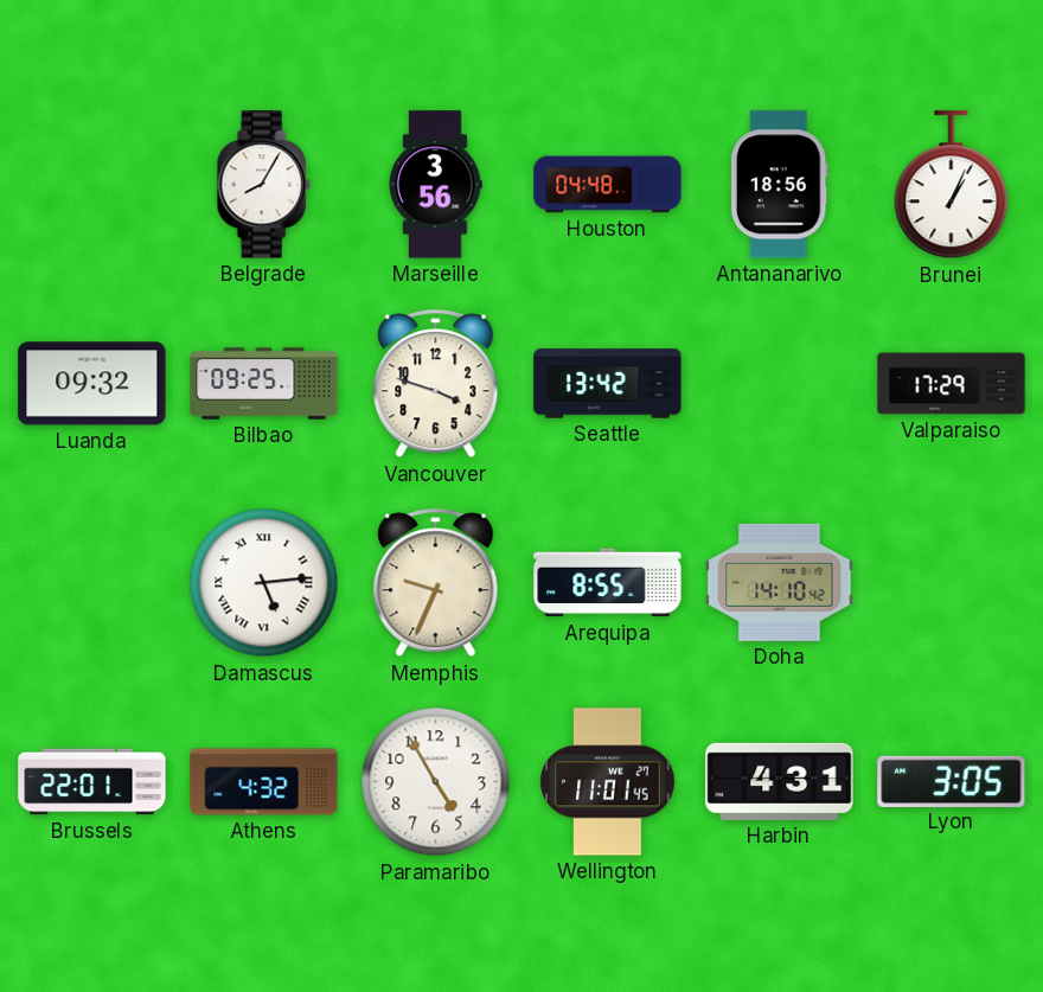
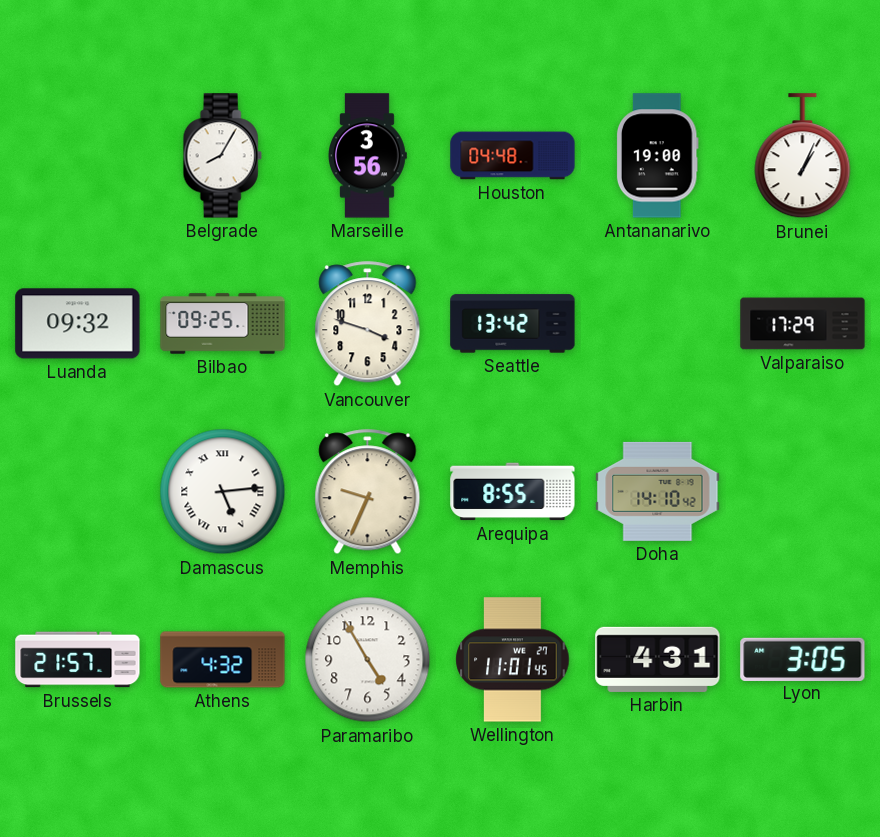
Antananarivo: 18:56 -> 19:00
Brussels: 22:01 -> 21:57
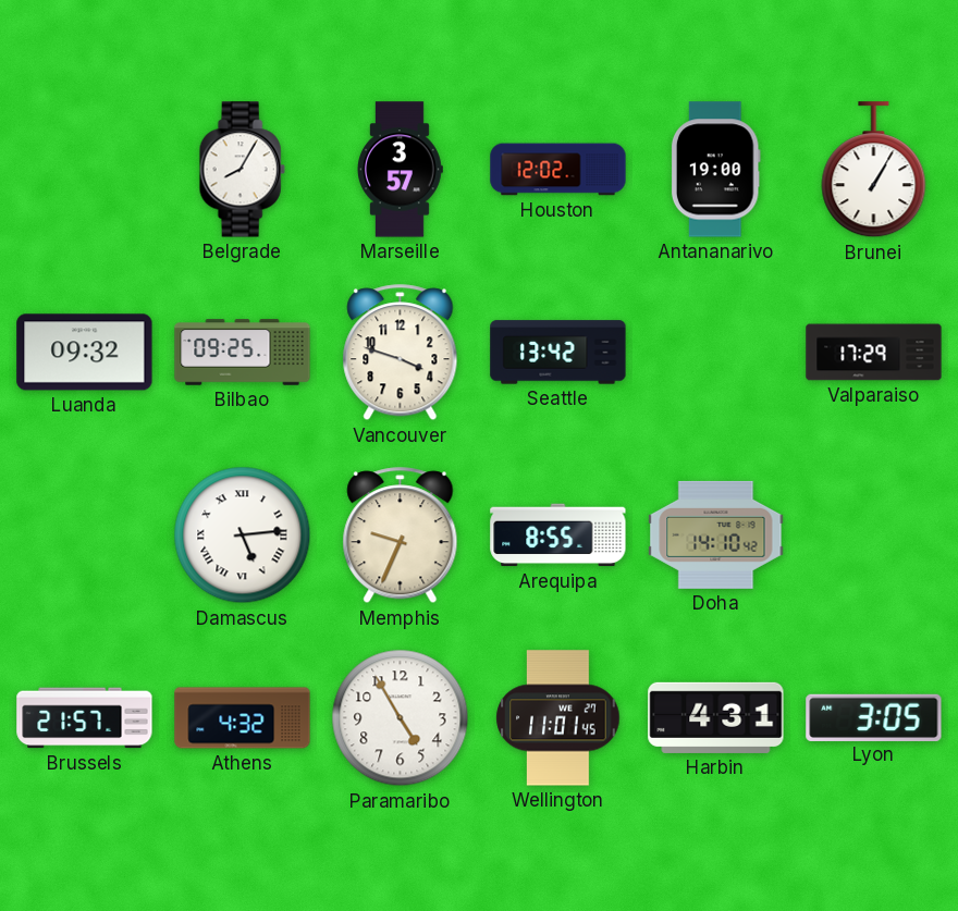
Marseille: 3:56 -> 3:57
Houston: 04:48 -> 12:02
Brunei: 1:04 -> 1:05
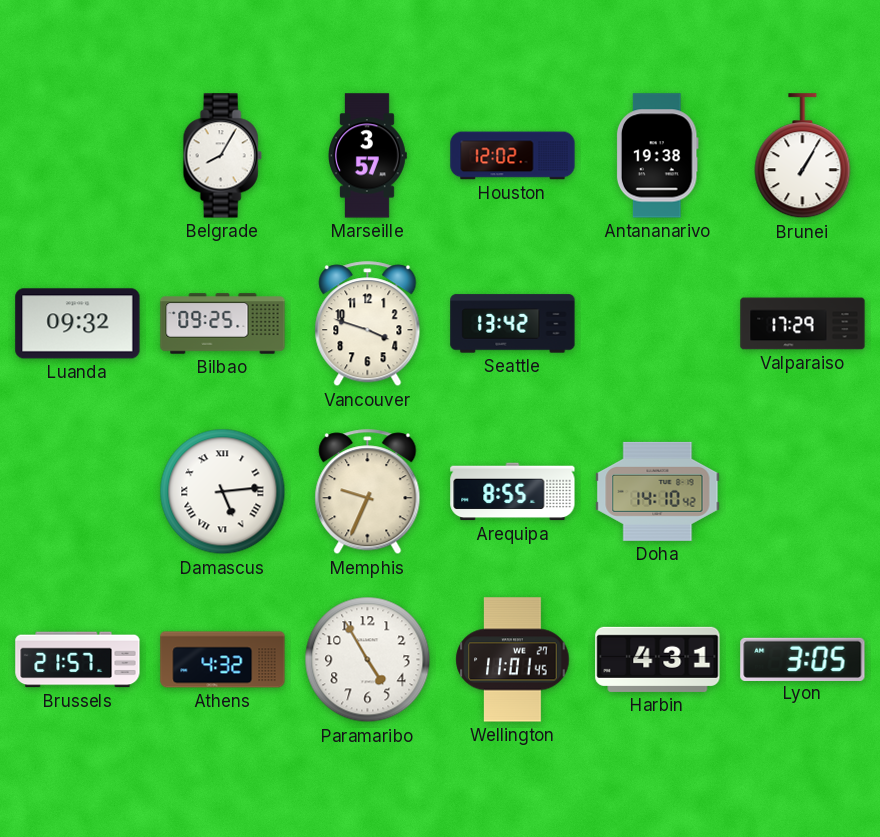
Antananarivo: 19:00 -> 19:38
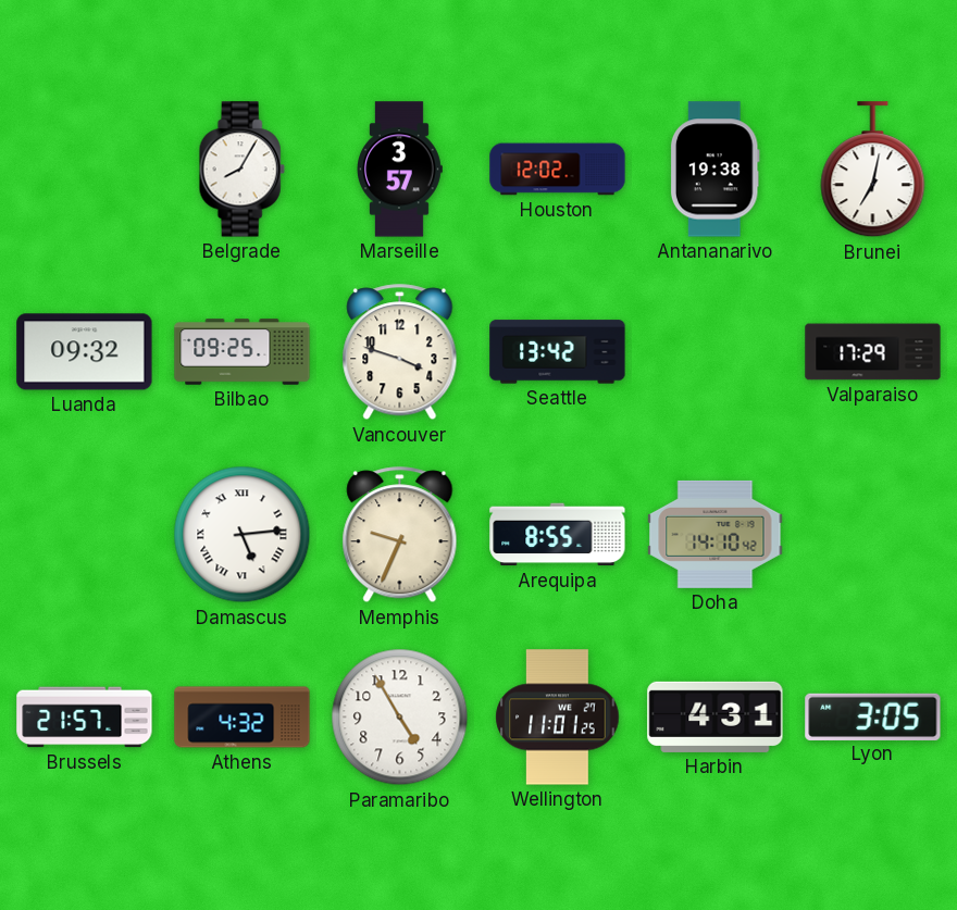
Brunei: 1:05 -> 7:02
Wellington: 11:01:45 -> 11:01:25
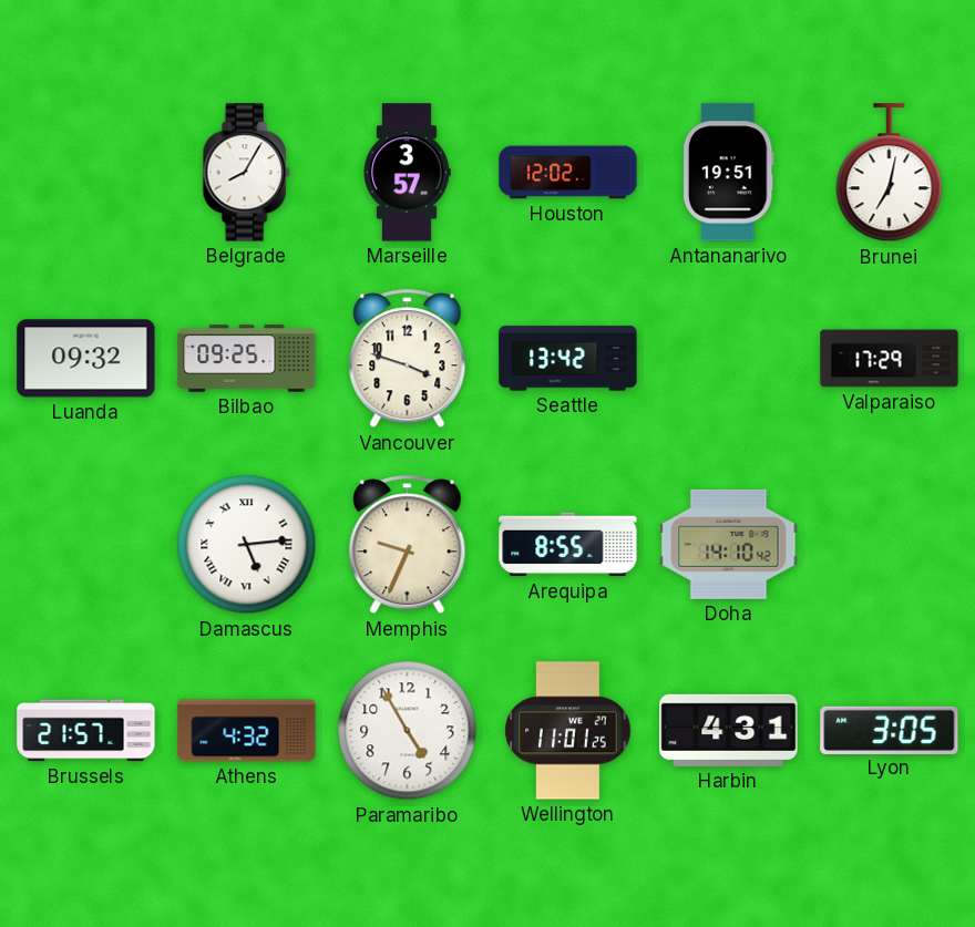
Antananarivo: 19:38 -> 19:51
